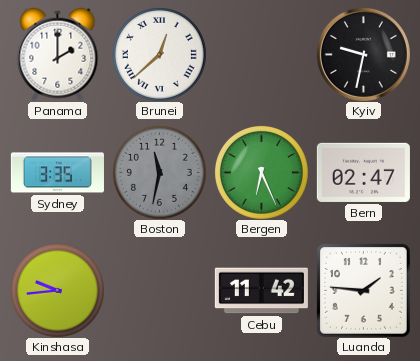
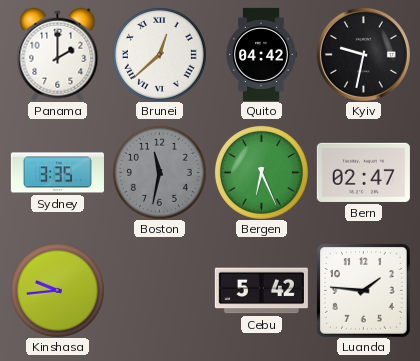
Quito: none -> 04:42
Cebu: 11:42 -> 5:42
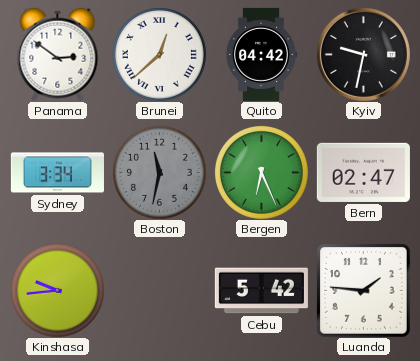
Panama: 2:00 -> 2:51
Sydney: 3:35 -> 3:34
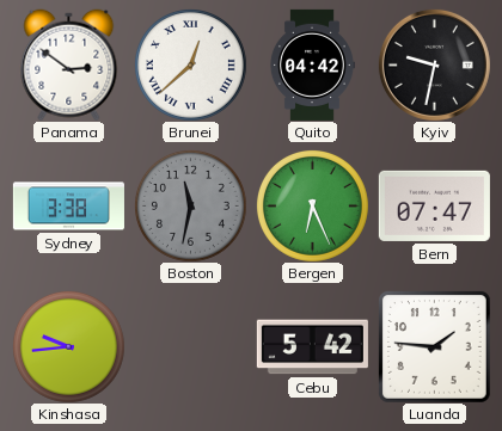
Sydney: 3:34 -> 3:38
Bern: 02:47 -> 07:47
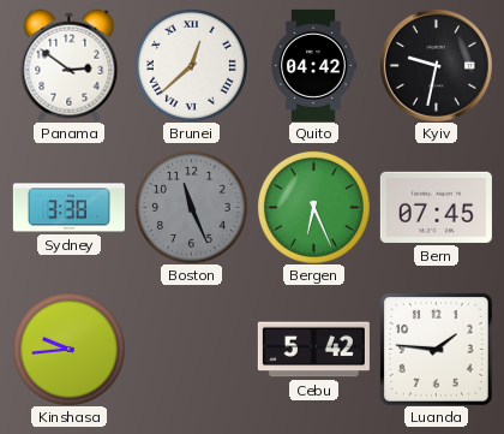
Boston: 11:32 -> 11:26
Bern: 07:47 -> 07:45
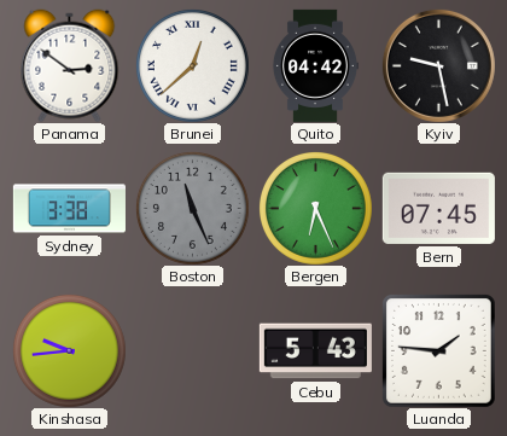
Kyiv: 9:32 -> 9:28
Cebu: 5:42 -> 5:43
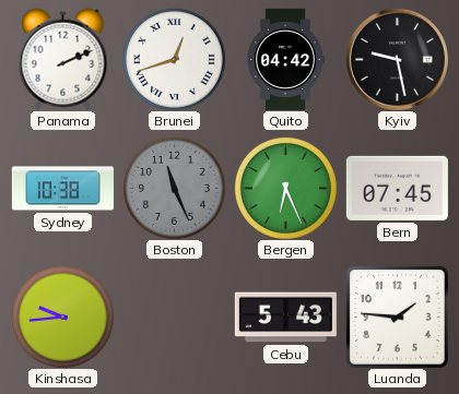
Panama: 2:51 -> 2:11
Brunei: 12:38 -> 12:42
Sydney: 3:38 -> 10:38
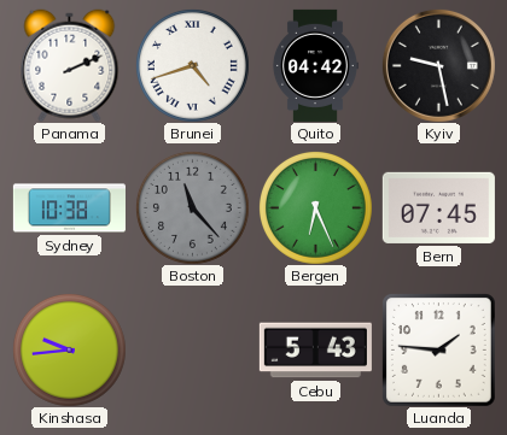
Brunei: 12:42 -> 4:42
Boston: 11:26 -> 11:23
